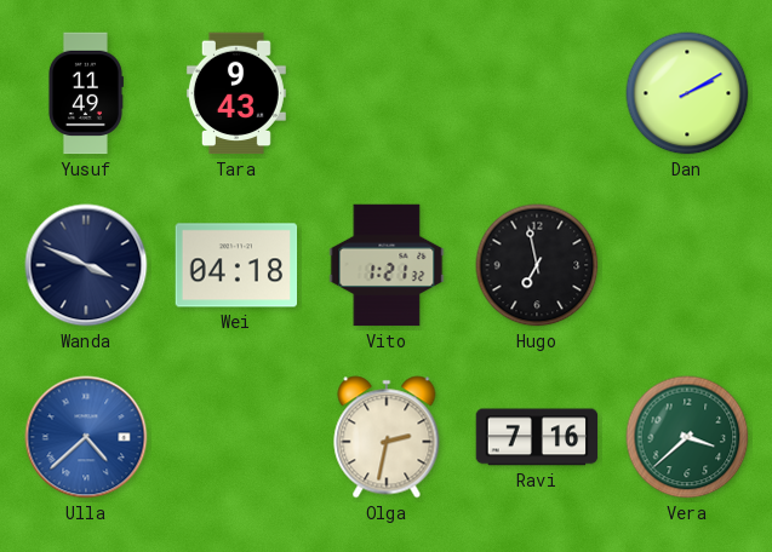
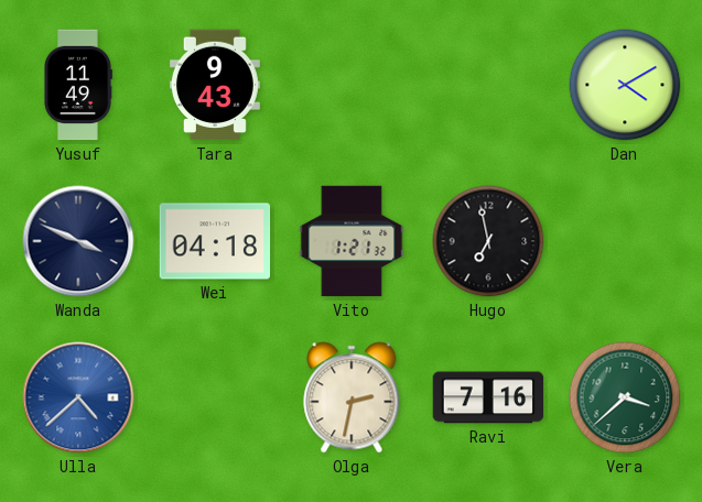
Dan: 2:10 -> 4:10
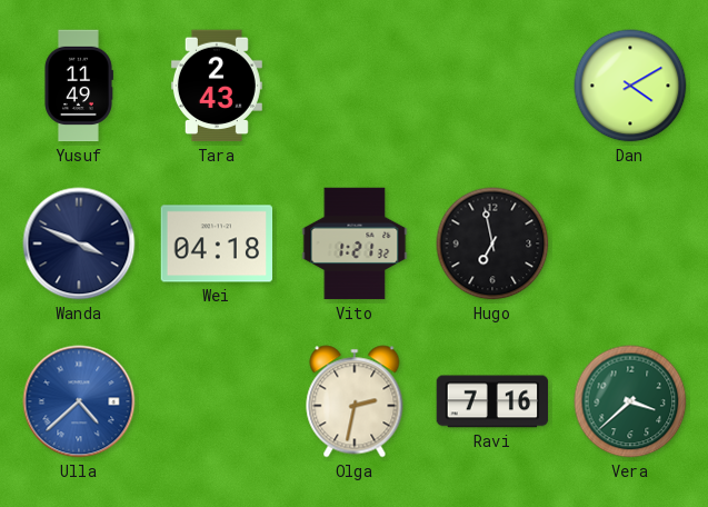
Tara: 9:43 -> 2:43
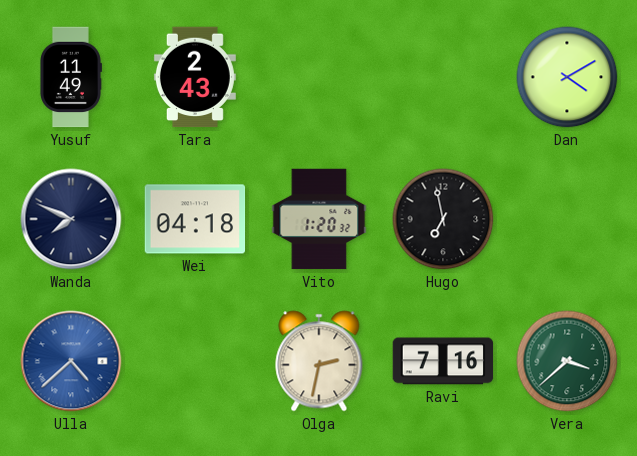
Wanda: 3:49 -> 7:49
Vito: 1:21 -> 1:20
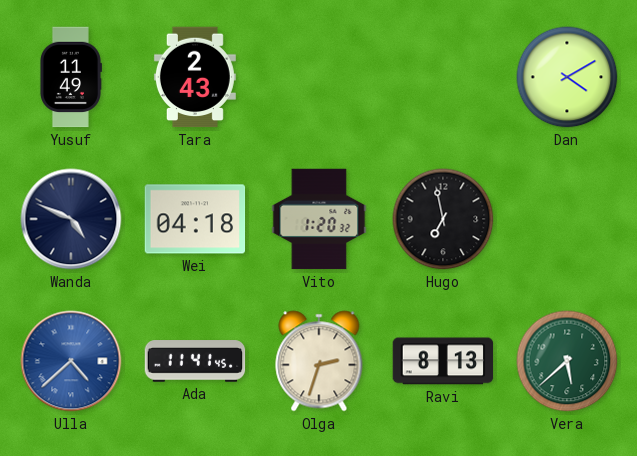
Wanda: 7:49 -> 4:49
Ada: none -> 11:41
Olga: 2:32 -> 2:33
Ravi: 7:16 -> 8:13
Vera: 3:38 -> 5:38
